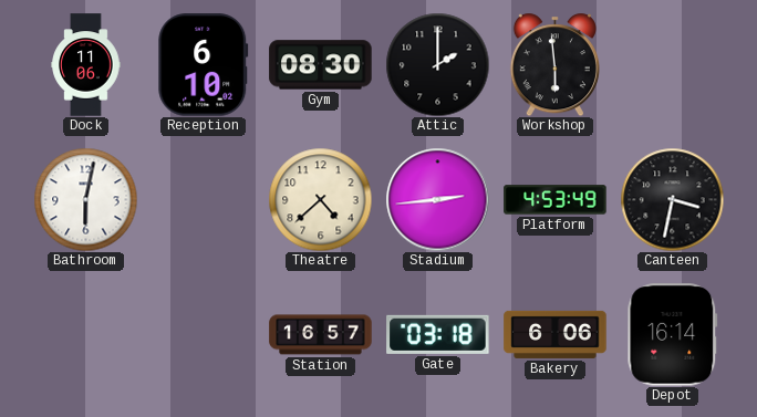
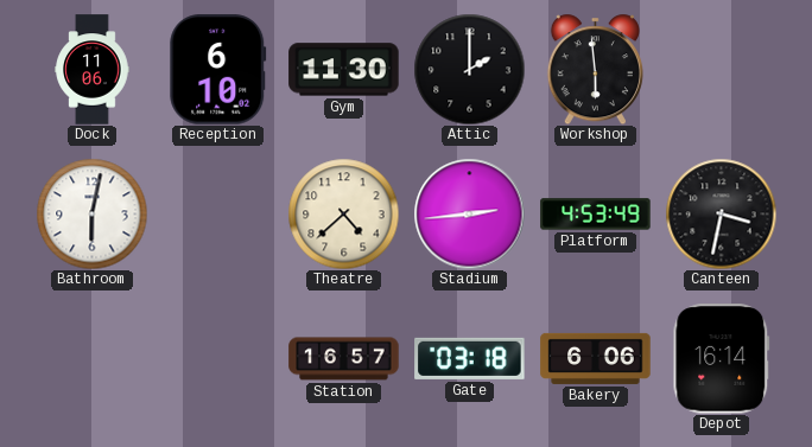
Gym: 08:30 -> 11:30
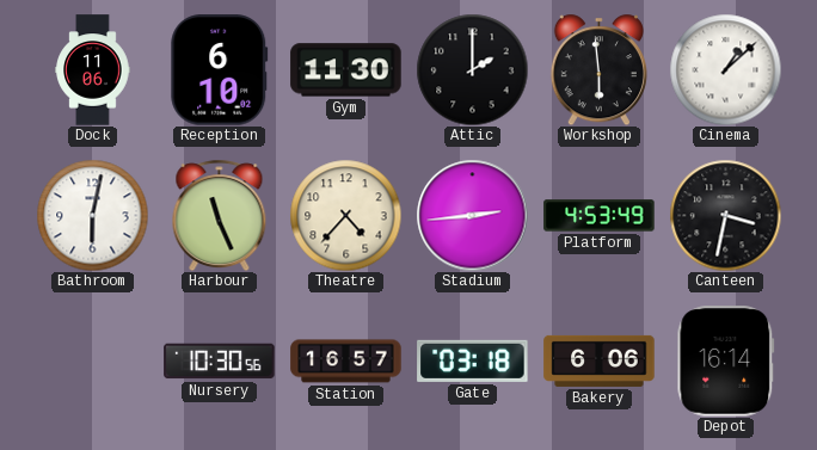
Cinema: none -> 1:08
Harbour: none -> 11:26
Theatre: 4:38 -> 4:37
Nursery: none -> 10:30
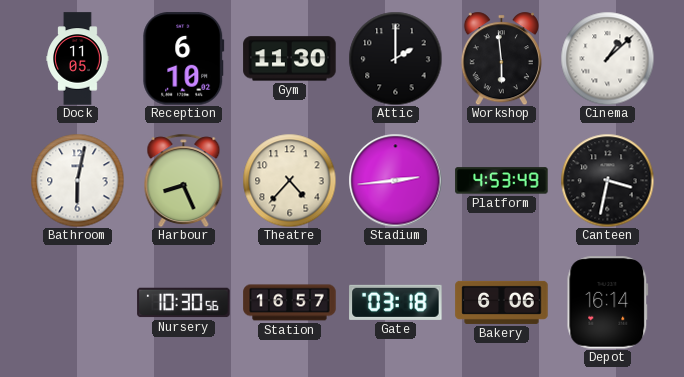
Dock: 11:06 -> 11:05
Harbour: 11:26 -> 8:26
